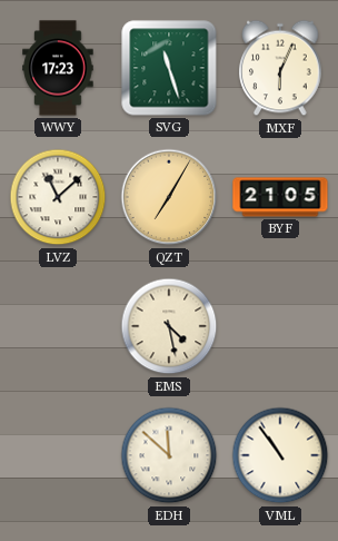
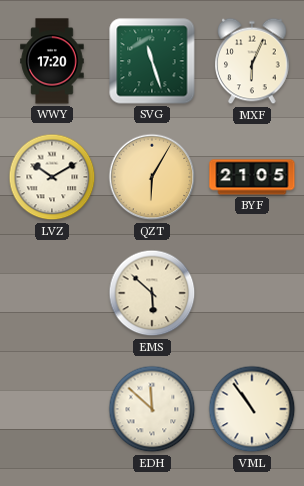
WWY: 17:23 -> 17:20
LVZ: 11:08 -> 10:10
QZT: 7:05 -> 6:05
EMS: 4:28 -> 5:52
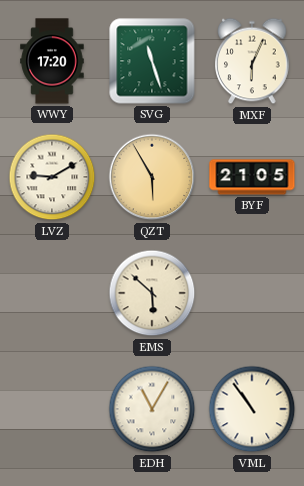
LVZ: 10:10 -> 9:10
QZT: 6:05 -> 5:55
EDH: 11:52 -> 11:05
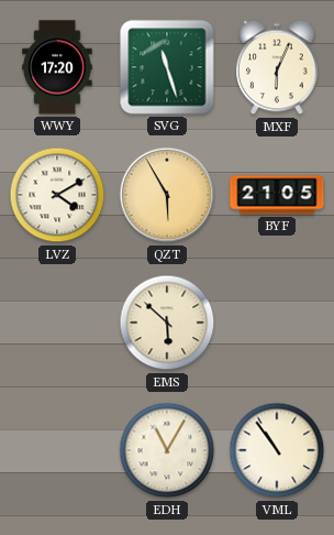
LVZ: 9:10 -> 4:10
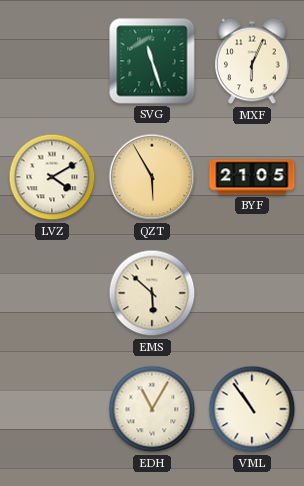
WWY: 17:20 -> none
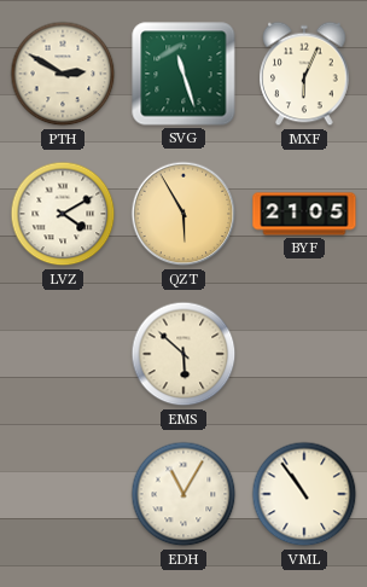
PTH: none -> 2:50
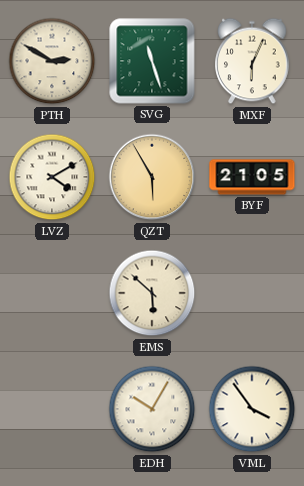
EDH: 11:05 -> 10:05
VML: 10:54 -> 3:54
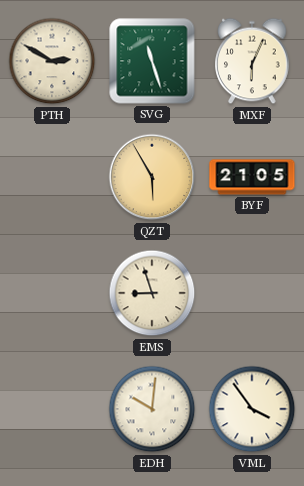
LVZ: 4:10 -> none
EMS: 5:52 -> 8:57
EDH: 10:05 -> 10:01
